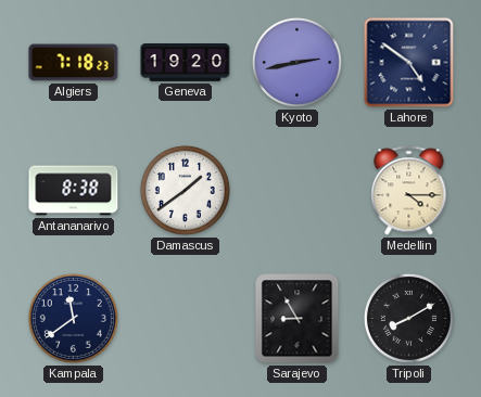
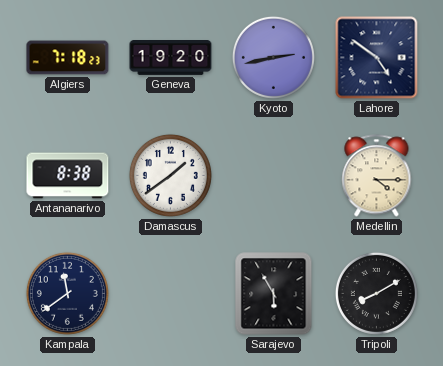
Sarajevo: 8:55 -> 5:55
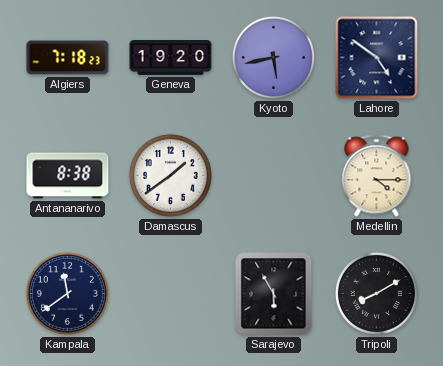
Kyoto: 2:43 -> 5:43
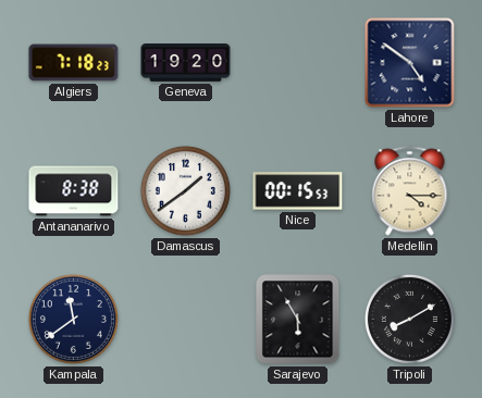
Kyoto: 5:43 -> none
Nice: none -> 00:15
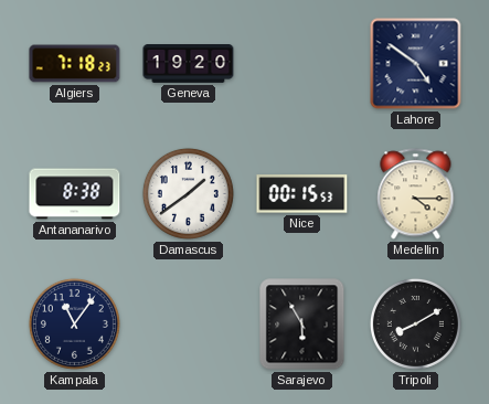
Kampala: 11:39 -> 11:06
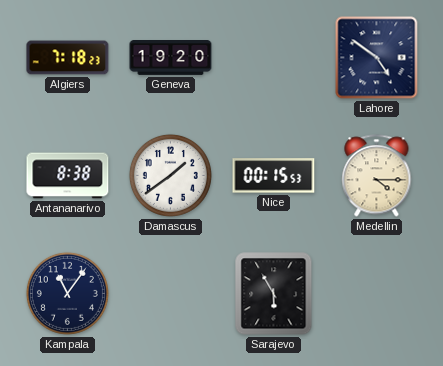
Tripoli: 8:10 -> none
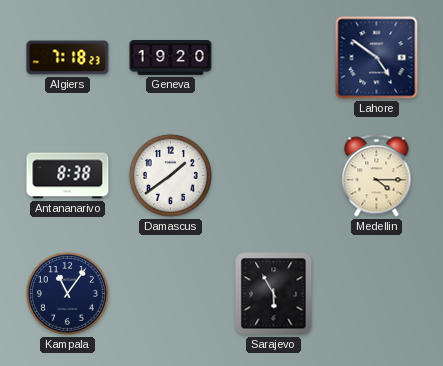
Nice: 00:15 -> none
